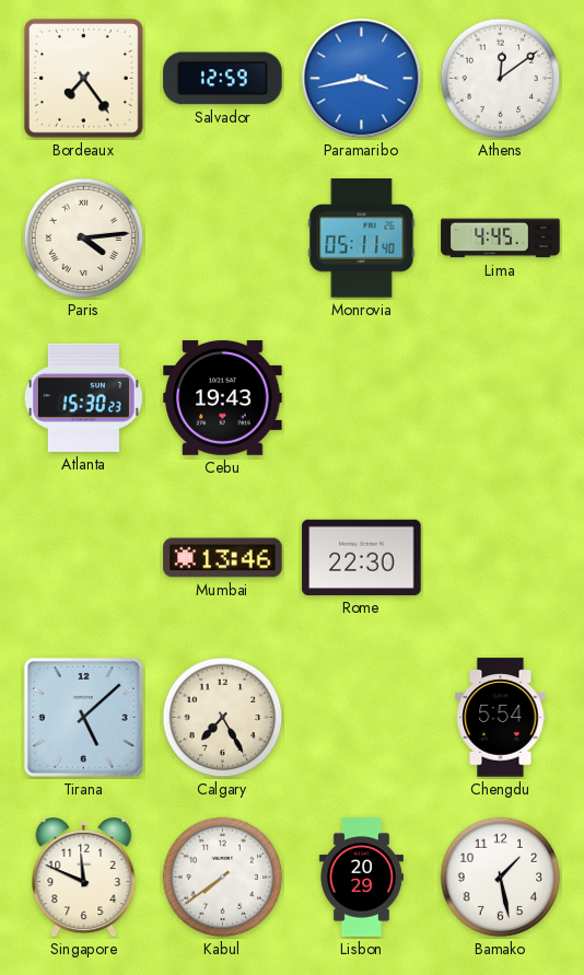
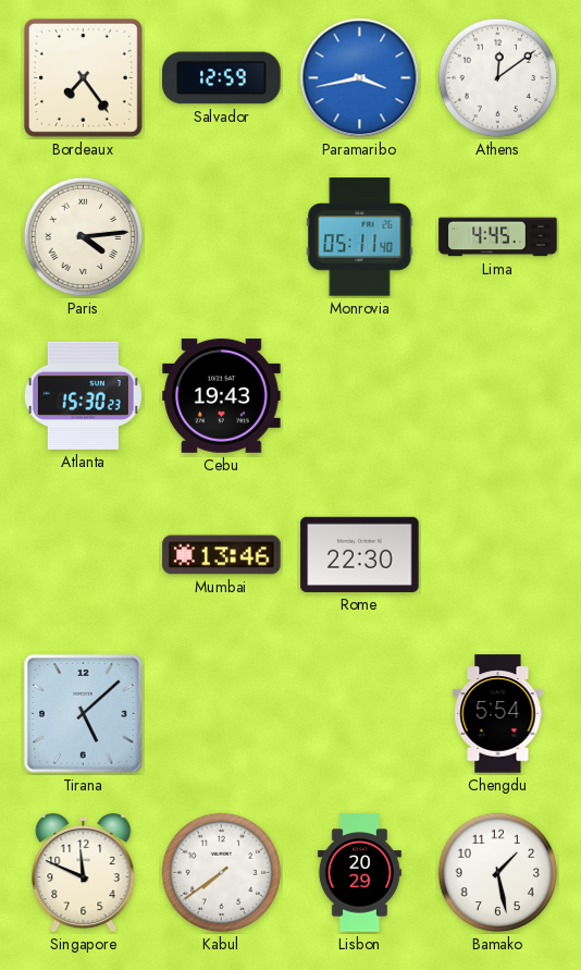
Calgary: 7:25 -> none
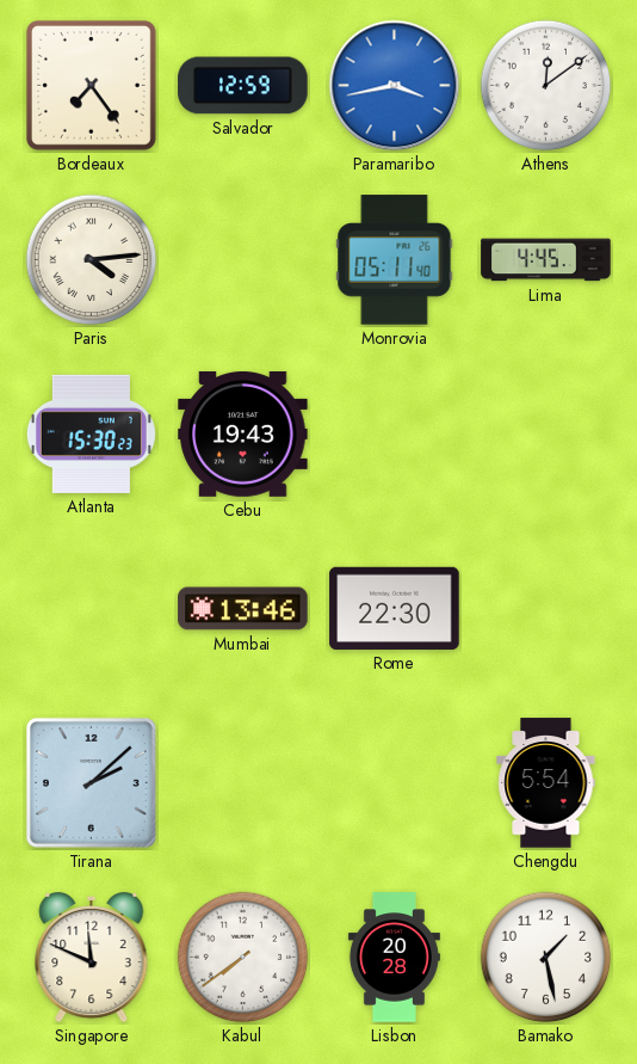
Tirana: 5:08 -> 2:08
Lisbon: 20:29 -> 20:28
